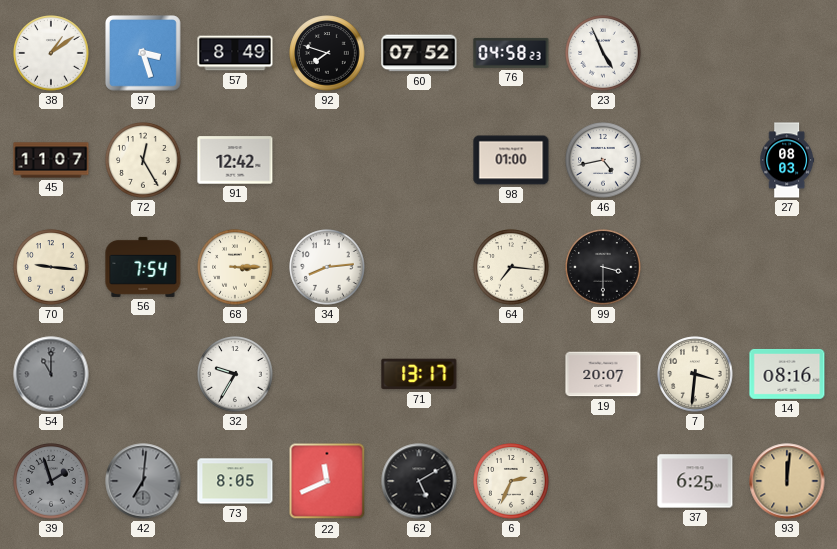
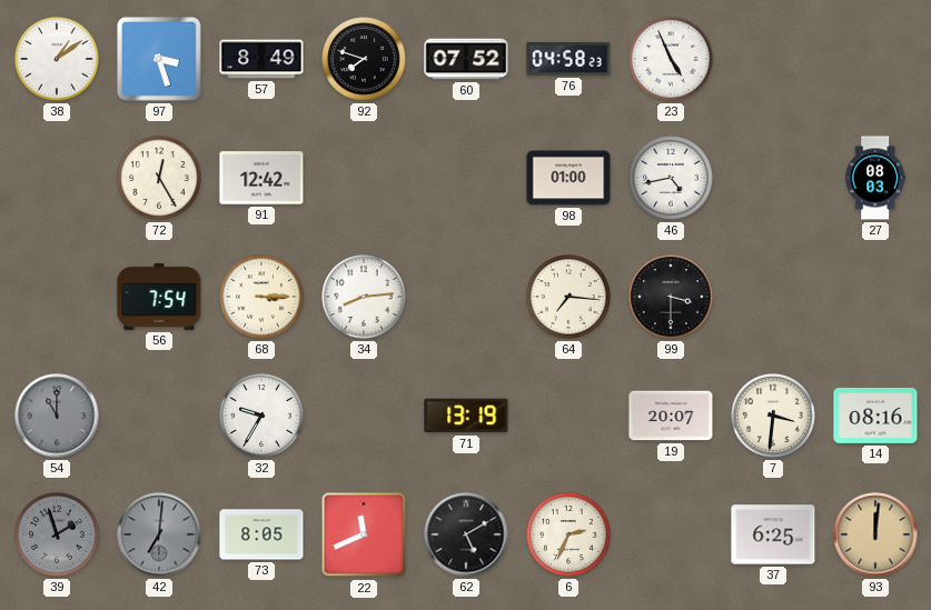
45: 11:07 -> none
70: 9:16 -> none
71: 13:17 -> 13:19
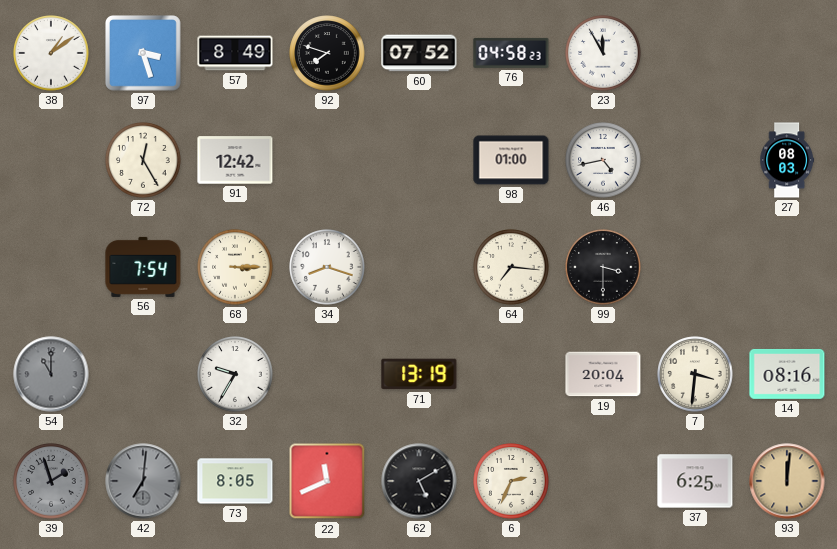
23: 4:56 -> 11:55
34: 8:14 -> 8:18
19: 20:07 -> 20:04
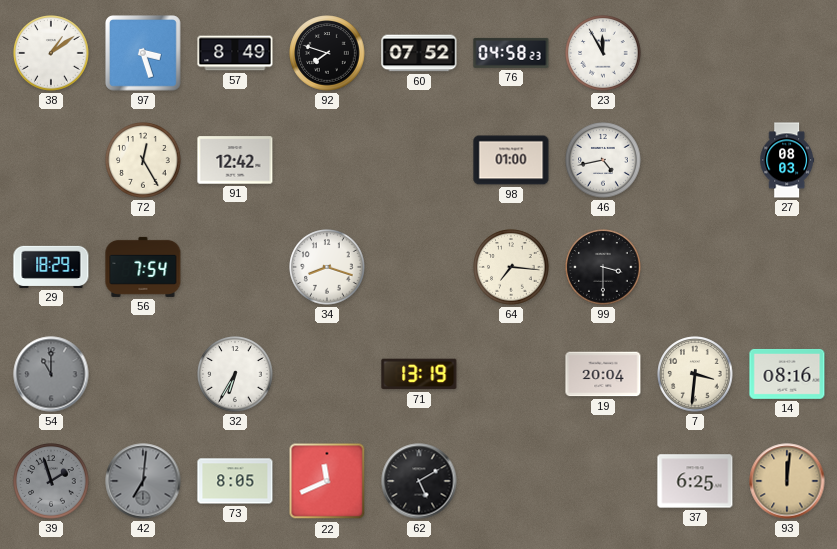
29: none -> 18:29
68: 3:15 -> none
32: 9:35 -> 6:35
6: 2:34 -> none
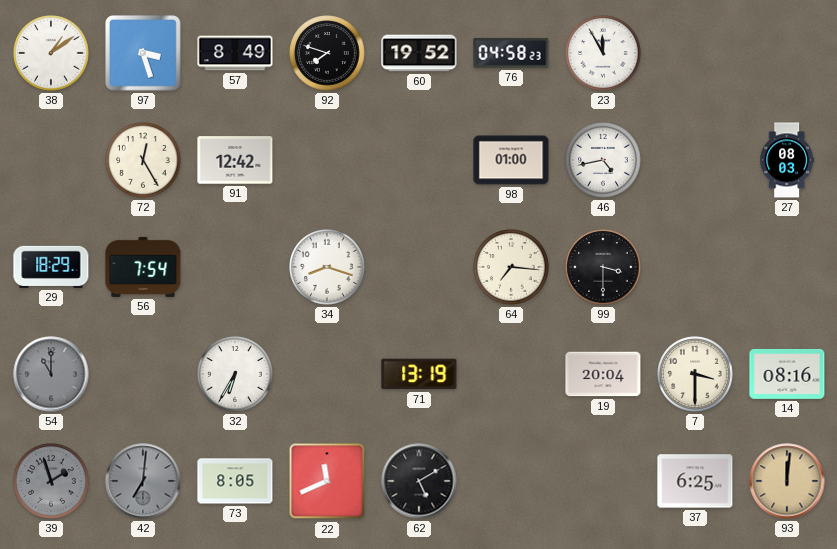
60: 07:52 -> 19:52
7: 3:31 -> 3:30
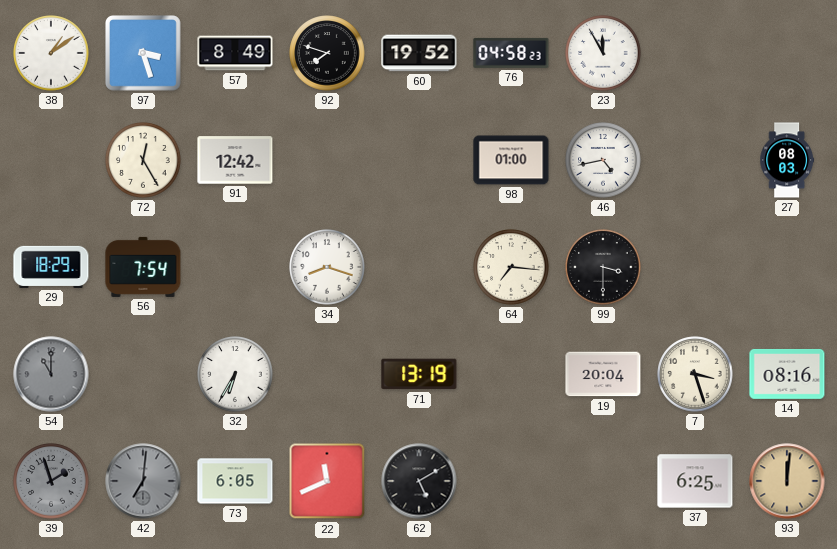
7: 3:30 -> 3:27
73: 8:05 -> 6:05
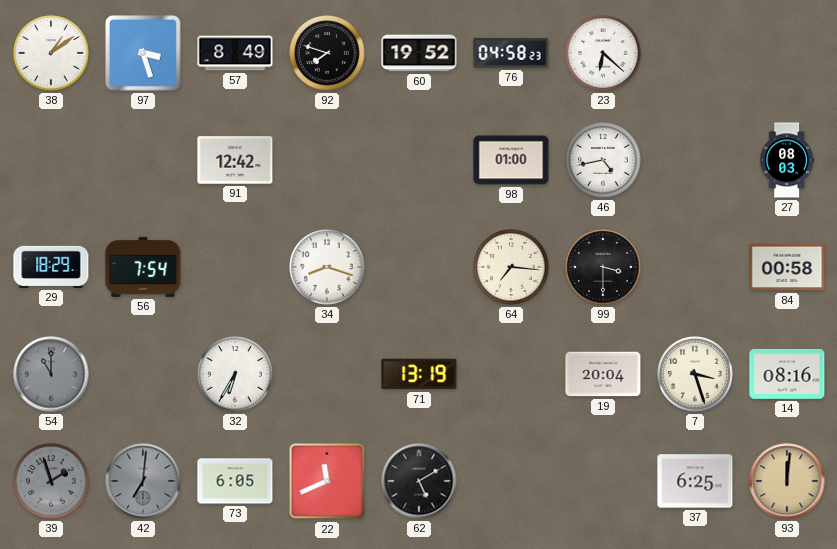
23: 11:55 -> 6:22
72: 12:25 -> none
84: none -> 00:58
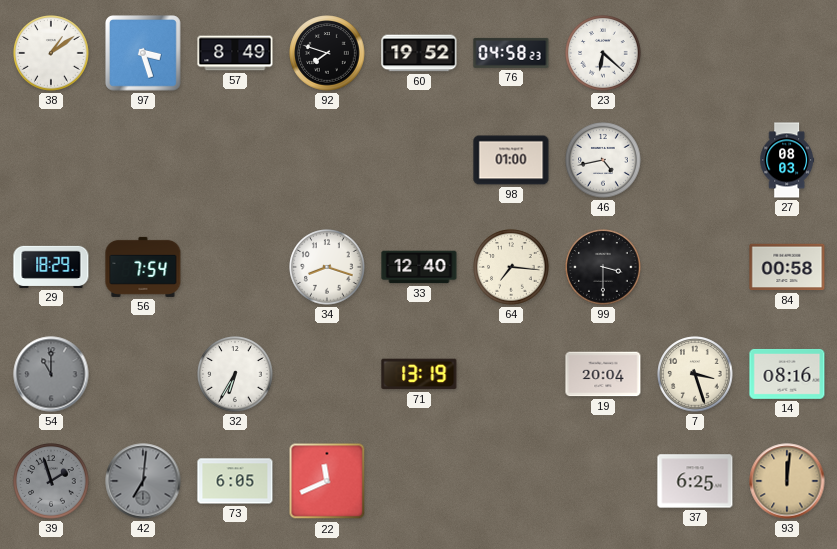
91: 12:42 -> none
33: none -> 12:40
62: 5:10 -> none
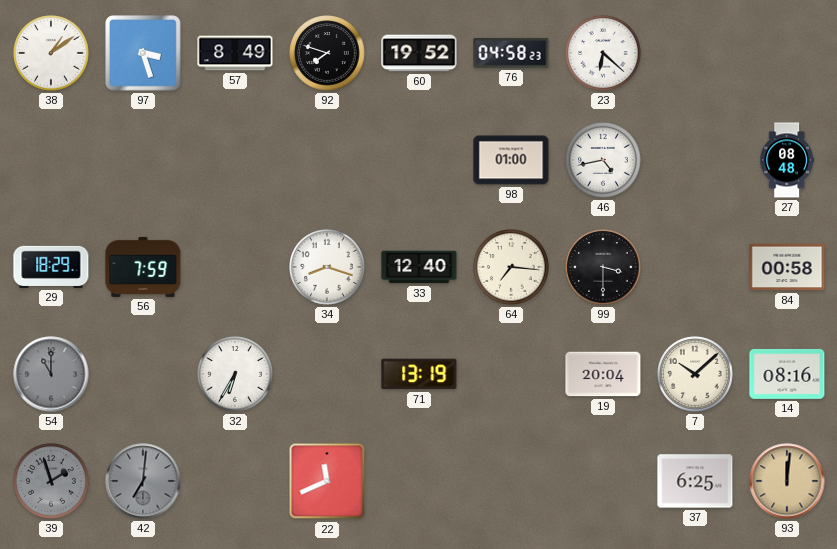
27: 08:03 -> 08:48
56: 7:54 -> 7:59
7: 3:27 -> 10:08
73: 6:05 -> none
